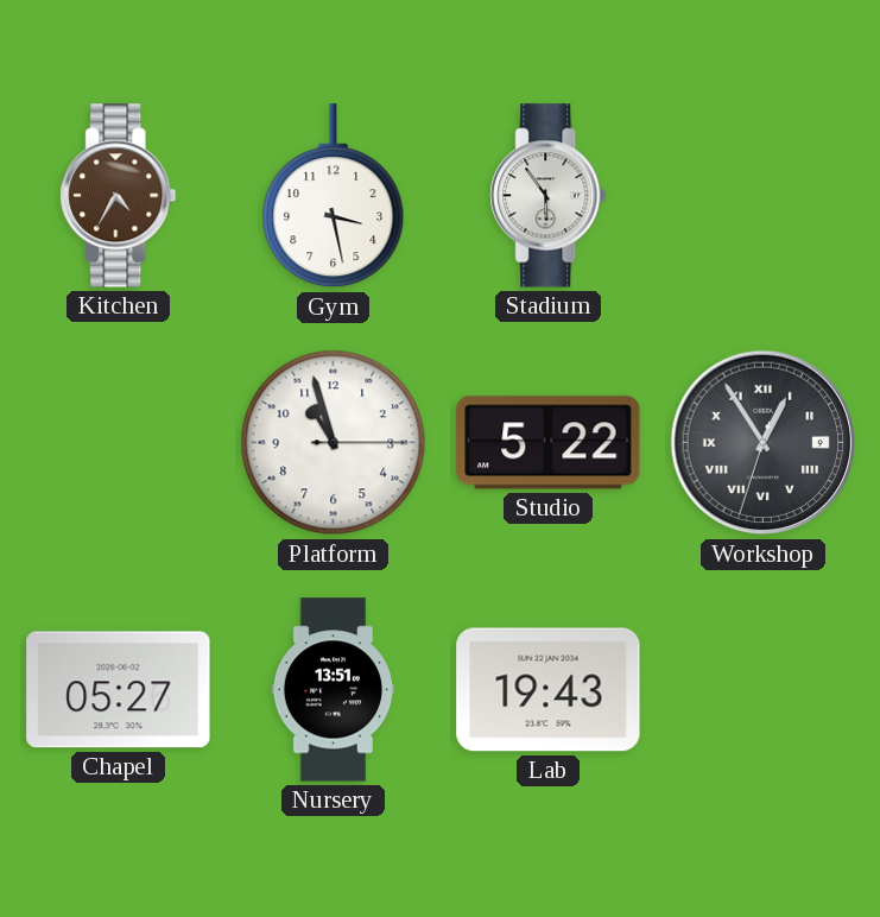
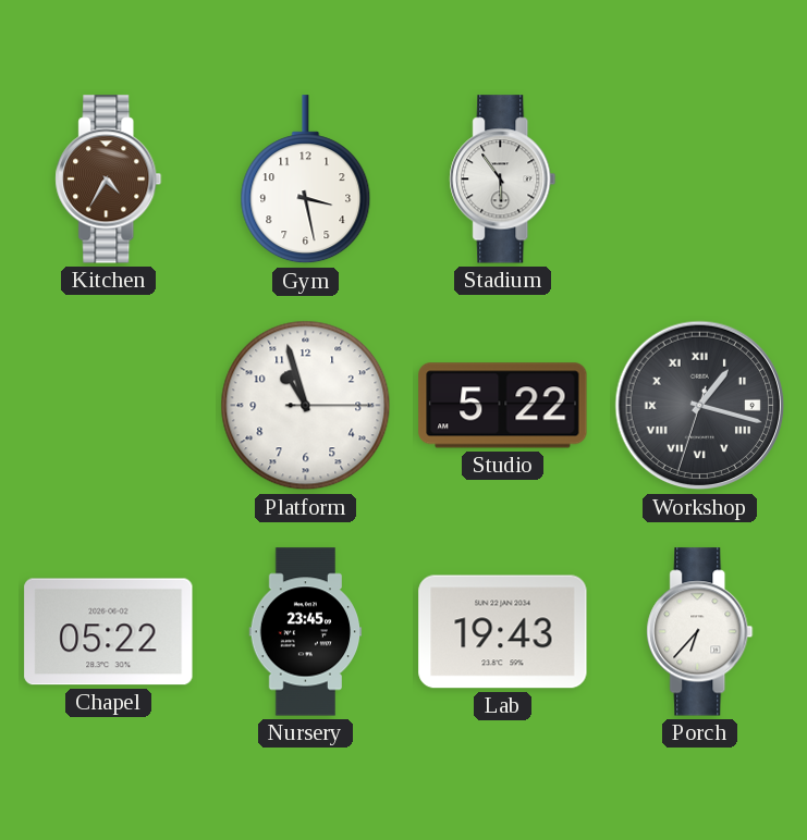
Workshop: 12:54 -> 1:17
Chapel: 05:27 -> 05:22
Nursery: 13:51 -> 23:45
Porch: none -> 6:37
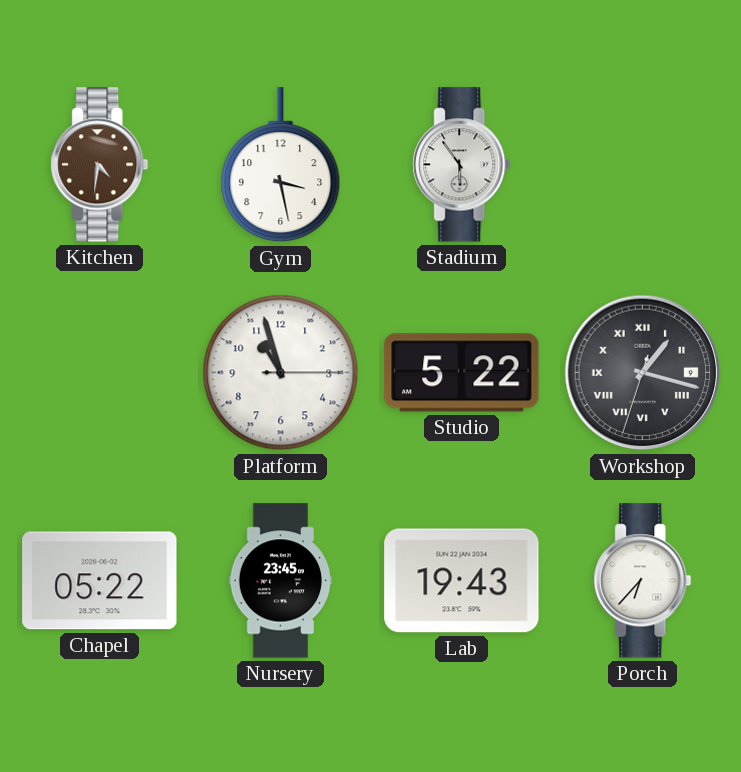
Kitchen: 4:35 -> 4:31
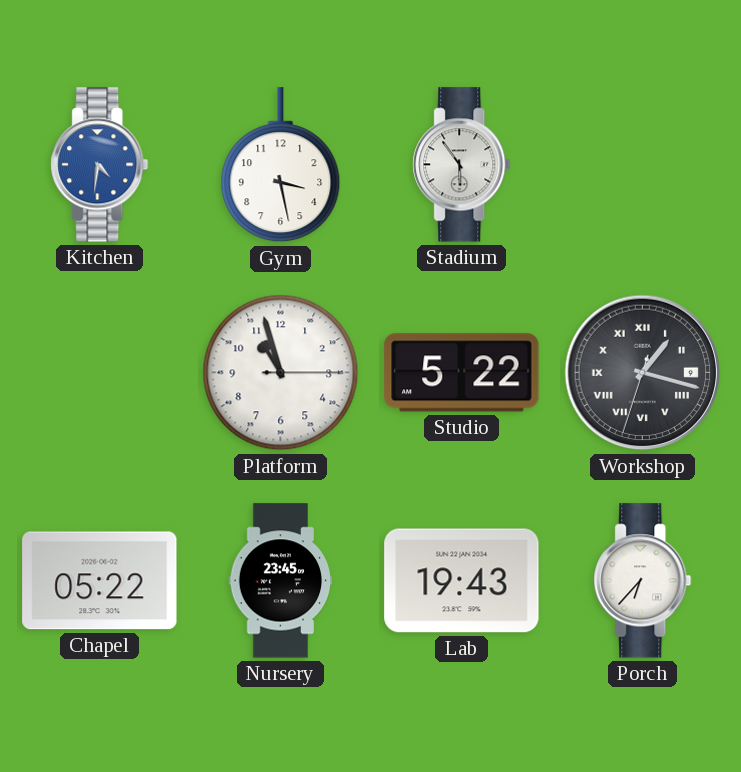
Kitchen dial: brown -> blue
